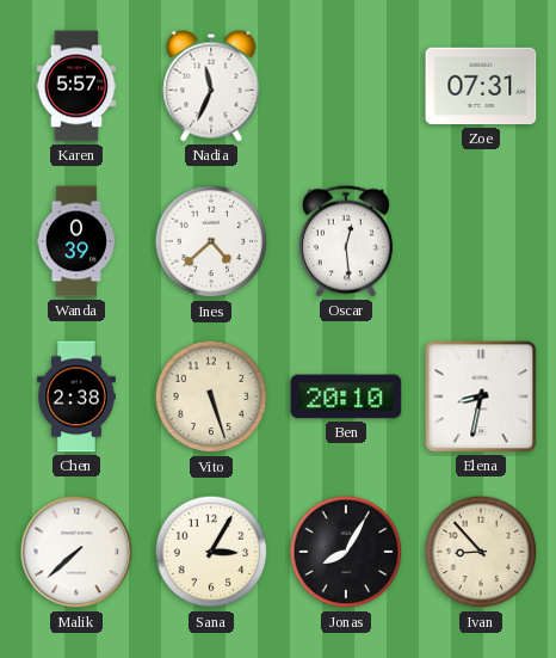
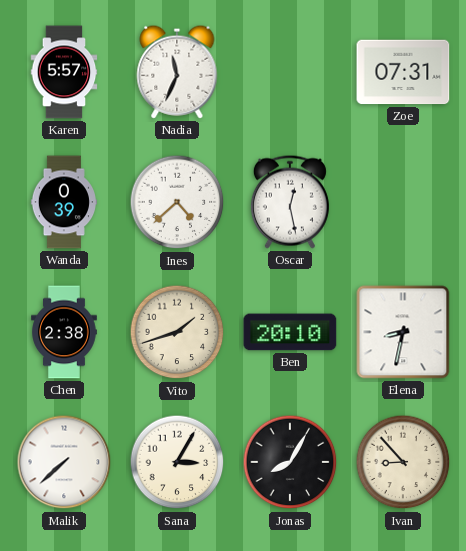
Oscar: 12:29 -> 12:28
Vito: 5:27 -> 1:42
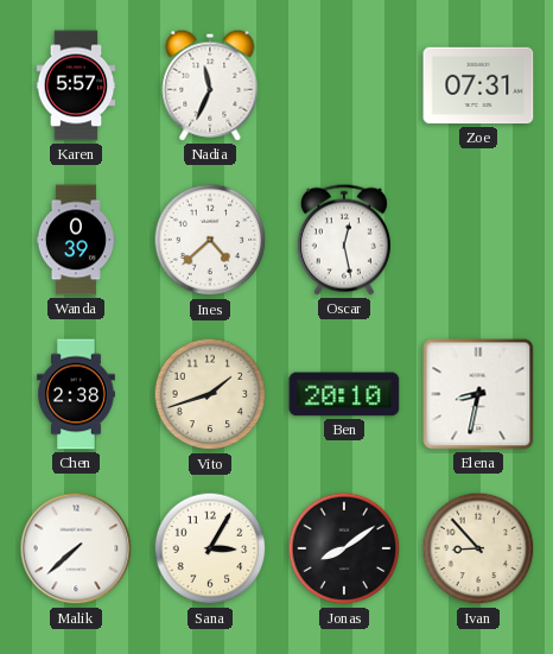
Jonas: 8:05 -> 8:09
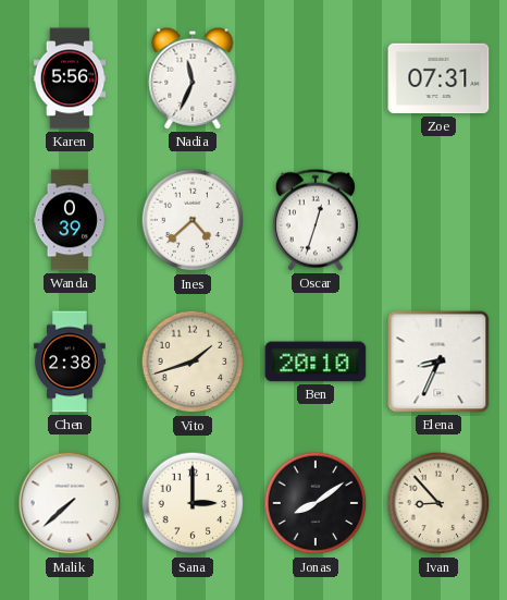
Karen: 5:57 -> 5:56
Oscar: 12:28 -> 12:33
Elena: 8:32 -> 8:34
Sana: 3:05 -> 3:00
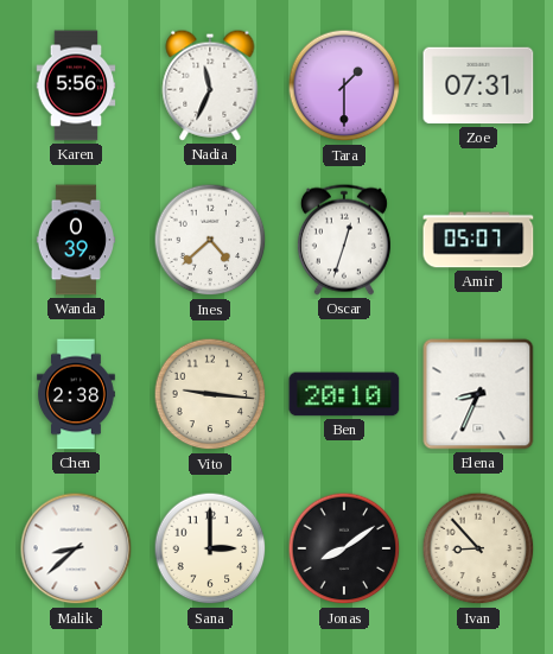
Tara: none -> 1:30
Amir: none -> 05:07
Vito: 1:42 -> 9:16
Malik: 7:38 -> 8:38
